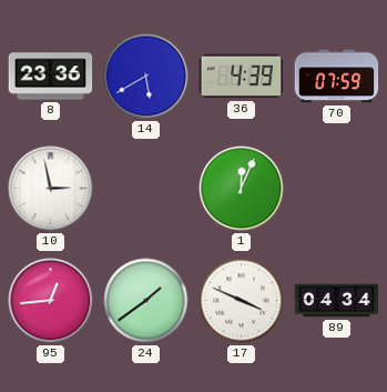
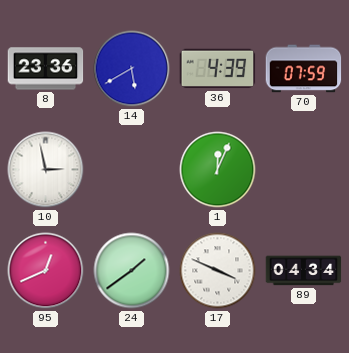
95: 12:44 -> 12:41
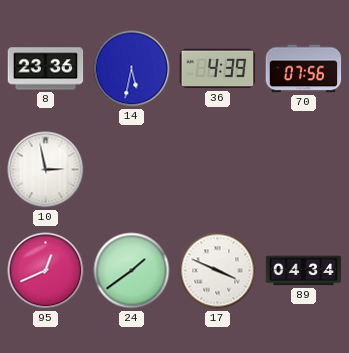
14: 5:40 -> 5:32
70: 07:59 -> 07:56
1: 12:04 -> none
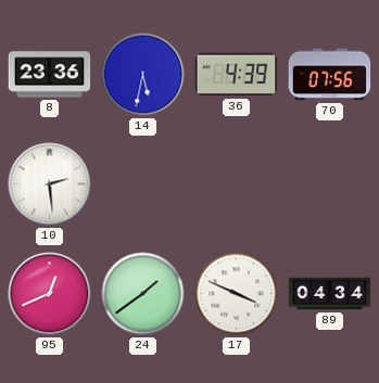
10: 2:58 -> 2:29
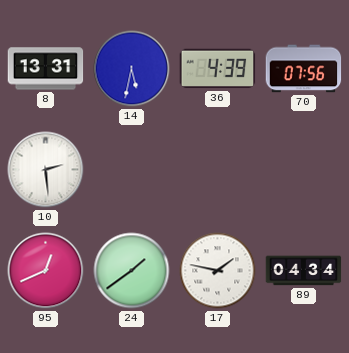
8: 23:36 -> 13:31
17: 3:49 -> 1:47
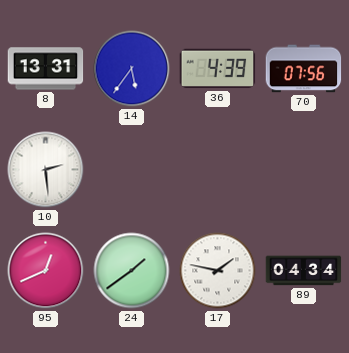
14: 5:32 -> 5:36
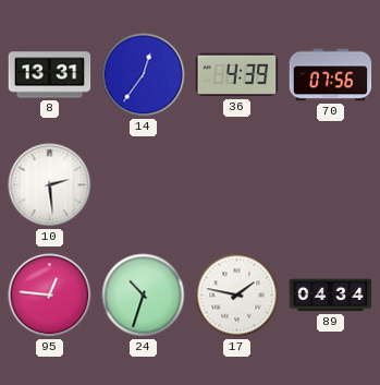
14: 5:36 -> 12:36
95: 12:41 -> 12:46
24: 1:39 -> 10:33
